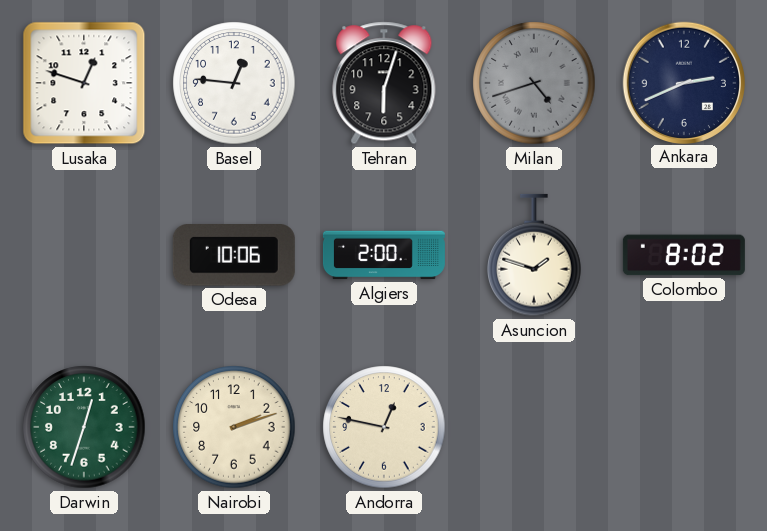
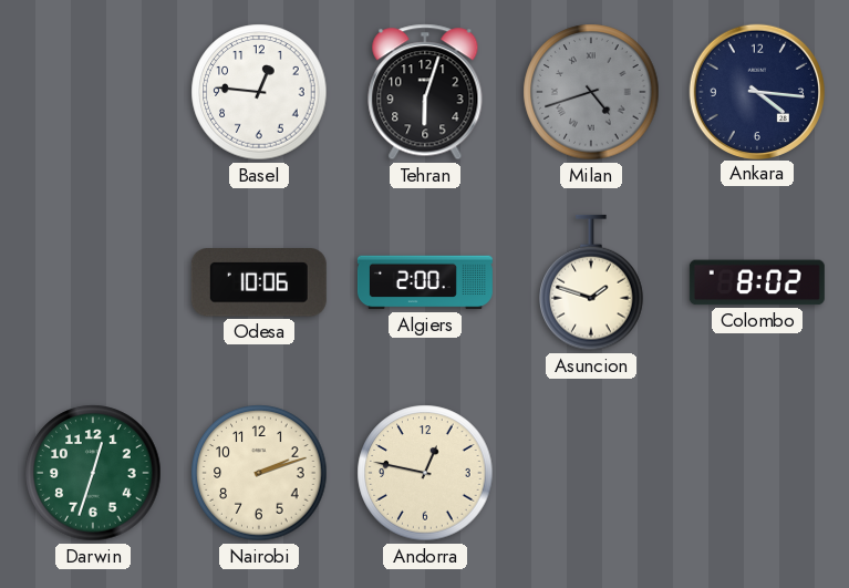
Lusaka: 12:48 -> none
Ankara: 2:41 -> 4:16
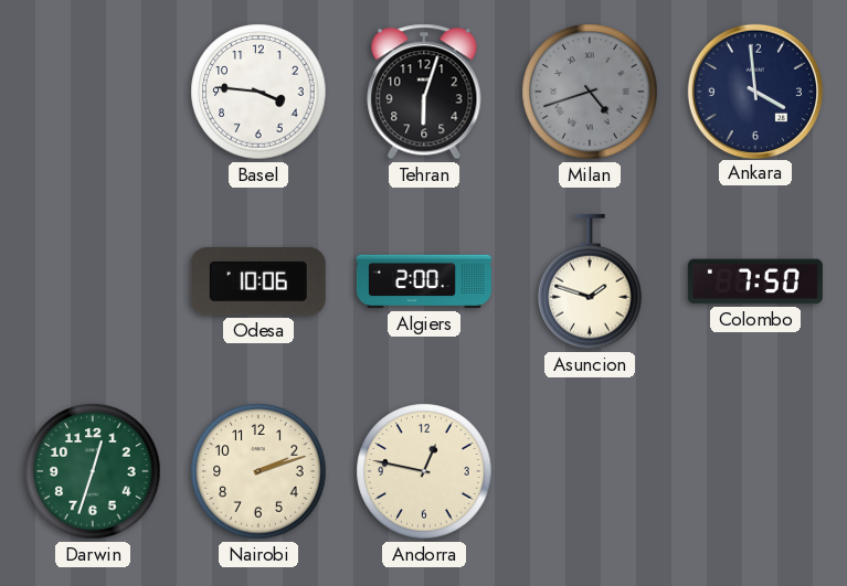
Basel: 12:46 -> 3:46
Ankara: 4:16 -> 3:59
Colombo: 8:02 -> 7:50
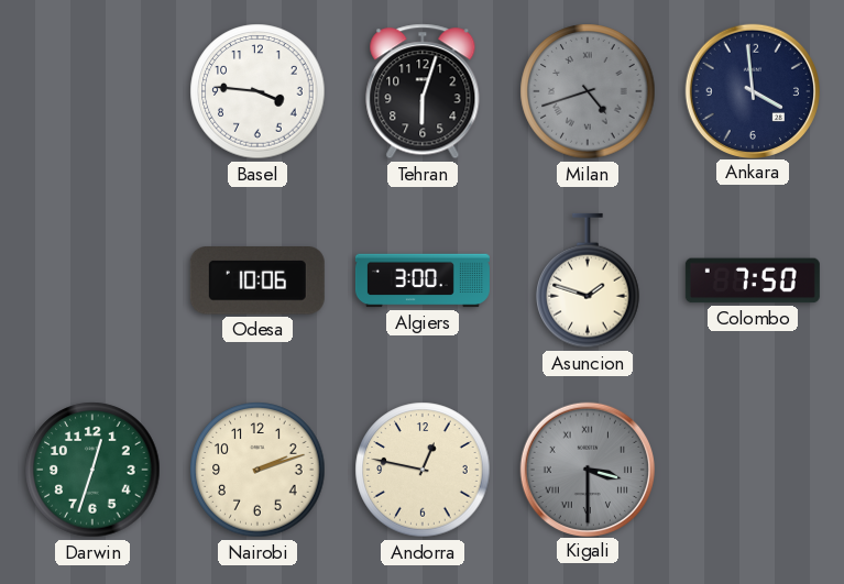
Algiers: 2:00 -> 3:00
Kigali: none -> 3:30
